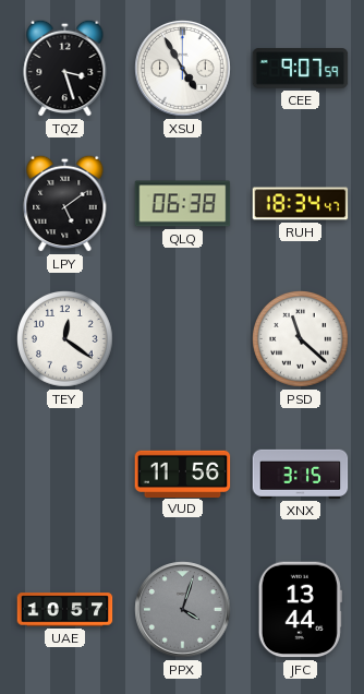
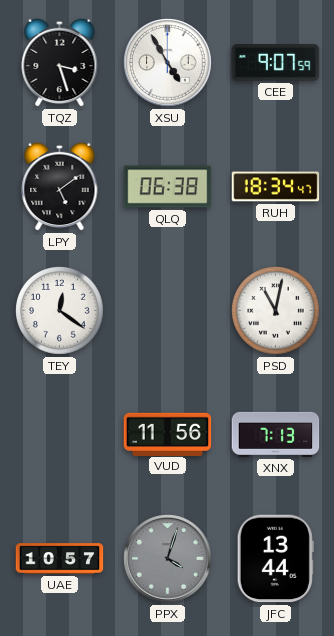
PSD: 11:22 -> 11:02
XNX: 3:15 -> 7:13
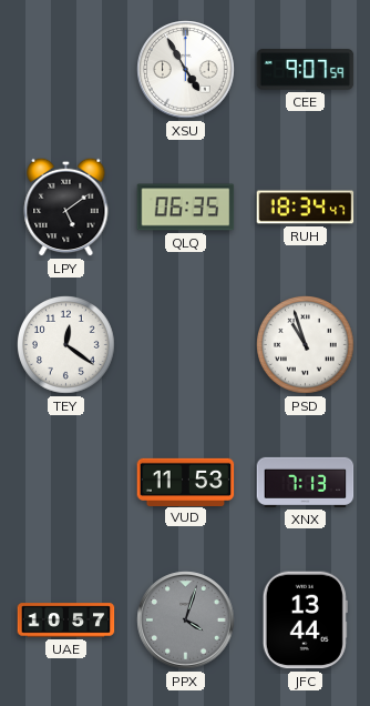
TQZ: 3:27 -> none
QLQ: 06:38 -> 06:35
PSD: 11:02 -> 10:57
VUD: 11:56 -> 11:53
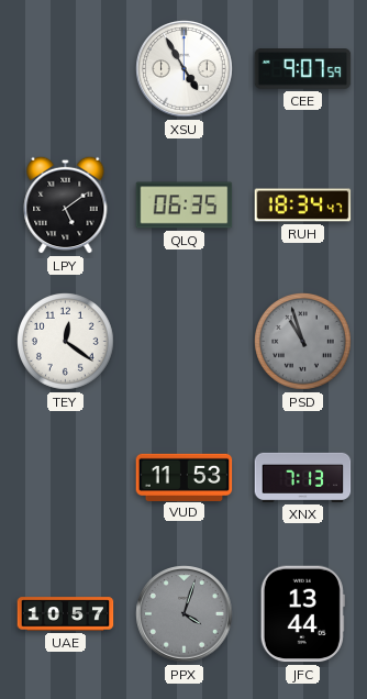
PSD dial: white -> grey
